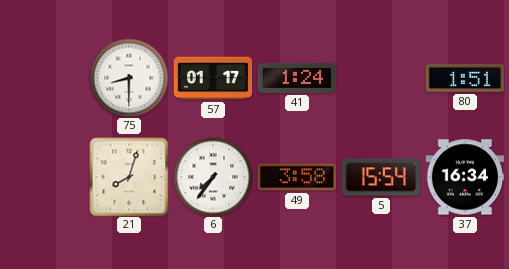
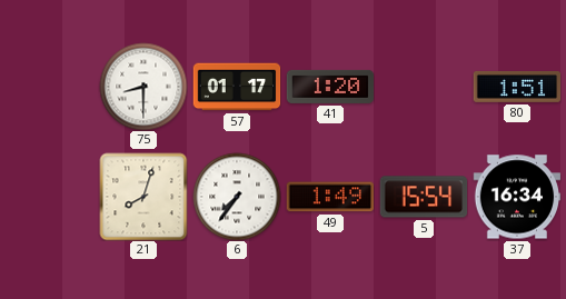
41: 1:24 -> 1:20
49: 3:58 -> 1:49
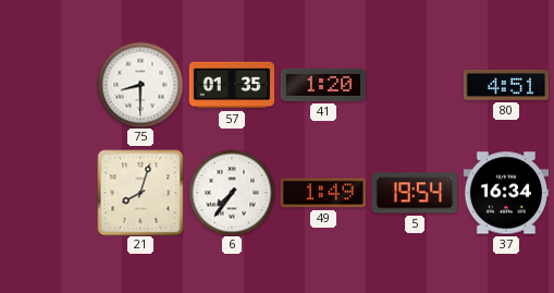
57: 01:17 -> 01:35
80: 1:51 -> 4:51
5: 15:54 -> 19:54
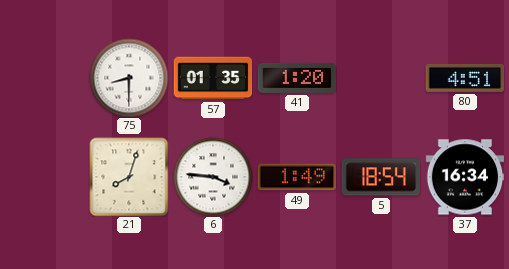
6: 7:36 -> 3:46
5: 19:54 -> 18:54
